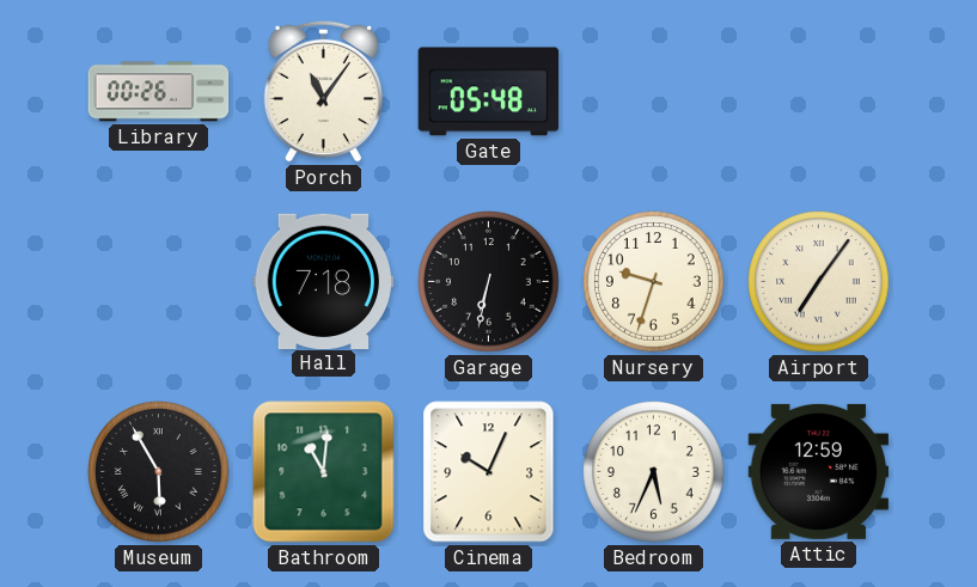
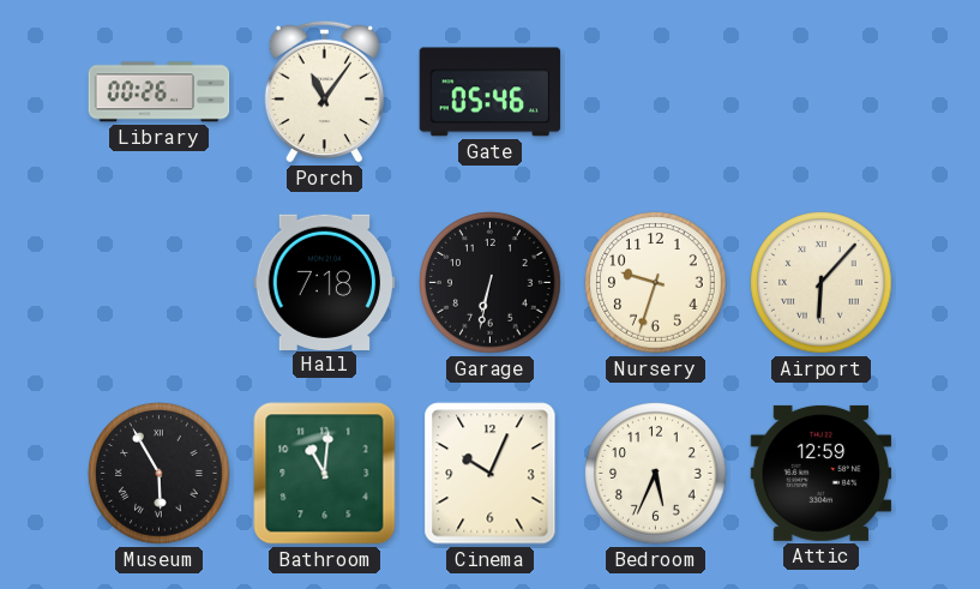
Gate: 05:48 -> 05:46
Airport: 7:06 -> 6:07
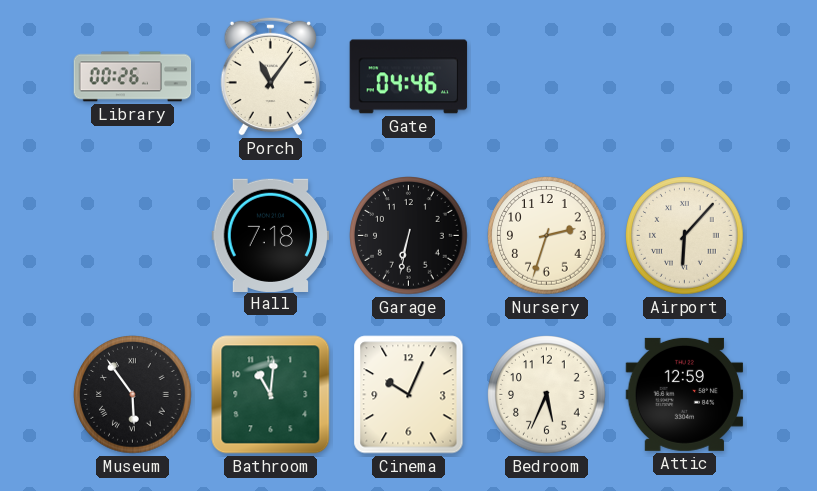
Gate: 05:46 -> 04:46
Nursery: 9:33 -> 2:33
Museum: 5:55 -> 5:54
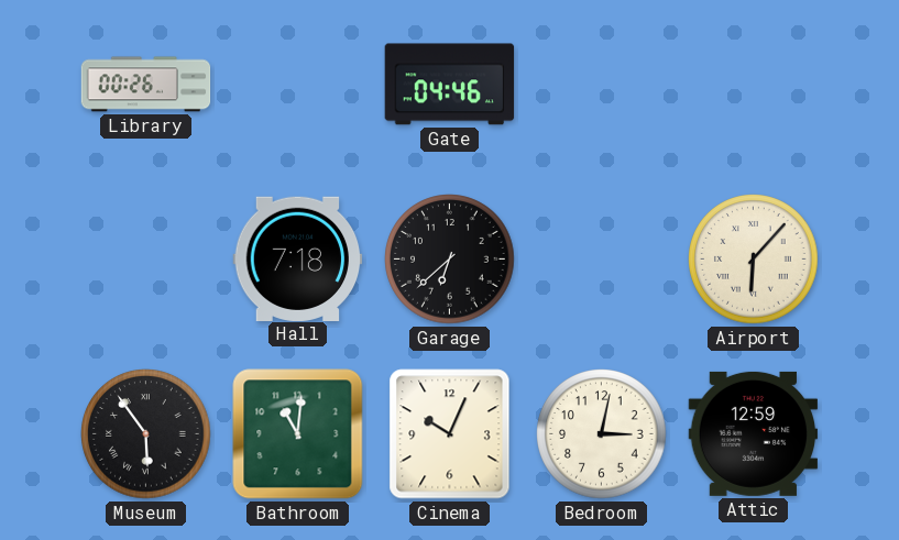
Porch: 11:06 -> none
Garage: 6:32 -> 6:38
Nursery: 2:33 -> none
Bedroom: 5:34 -> 3:02
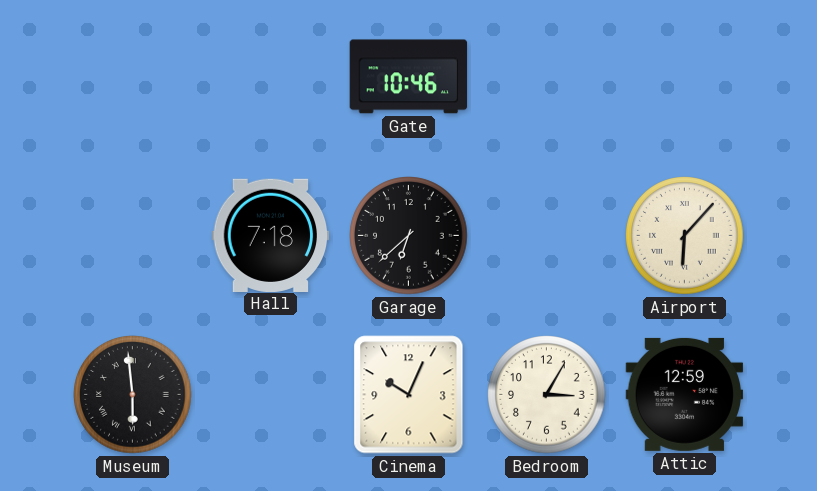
Library: 00:26 -> none
Gate: 04:46 -> 10:46
Museum: 5:54 -> 5:59
Bathroom: 11:01 -> none
Bedroom: 3:02 -> 3:05
